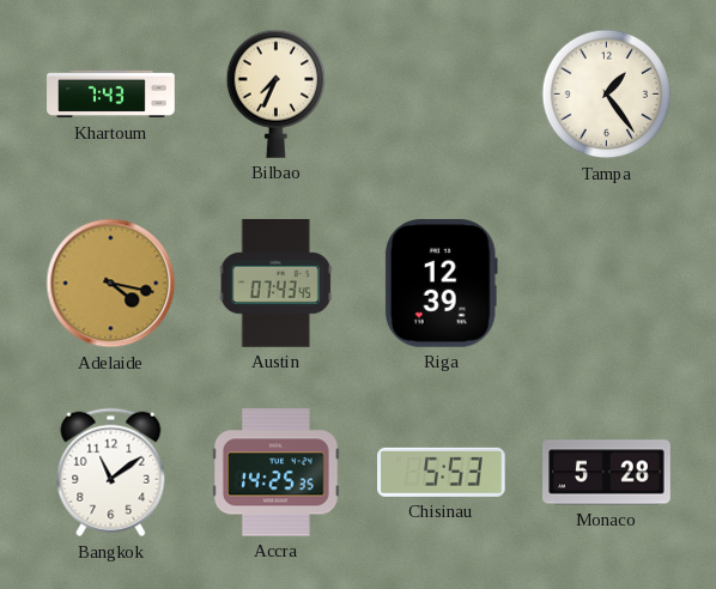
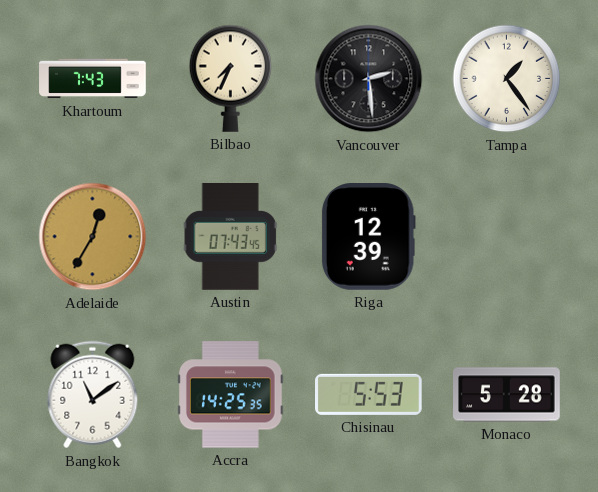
Vancouver: none -> 2:29
Adelaide: 4:17 -> 12:35
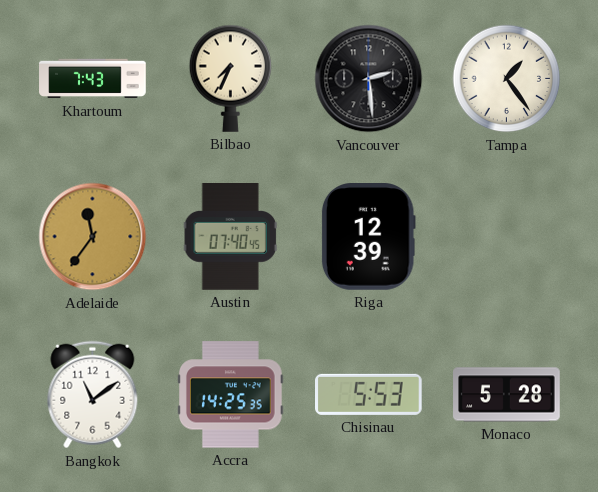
Adelaide: 12:35 -> 11:36
Austin: 07:43 -> 07:40
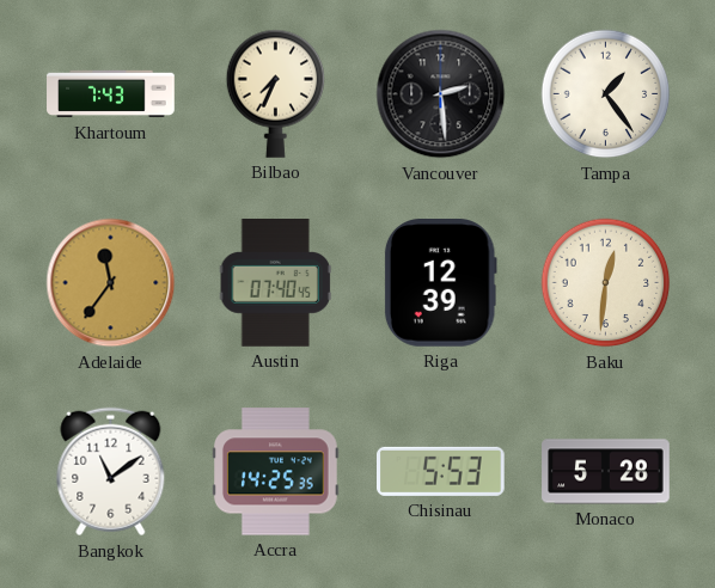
Baku: none -> 12:31
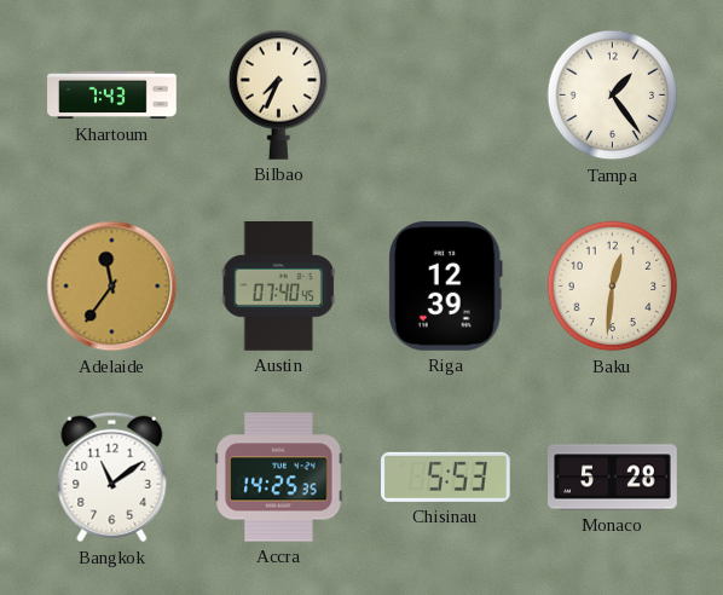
Vancouver: 2:29 -> none
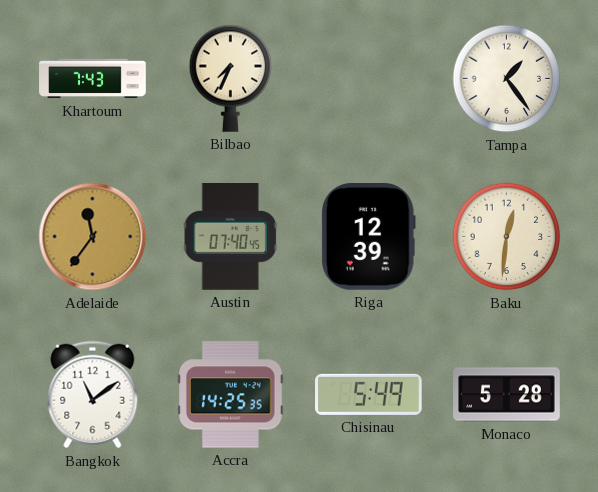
Chisinau: 5:53 -> 5:49
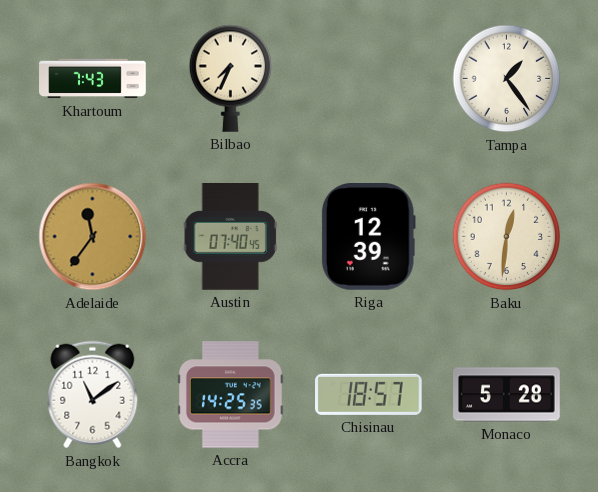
Chisinau: 5:49 -> 18:57
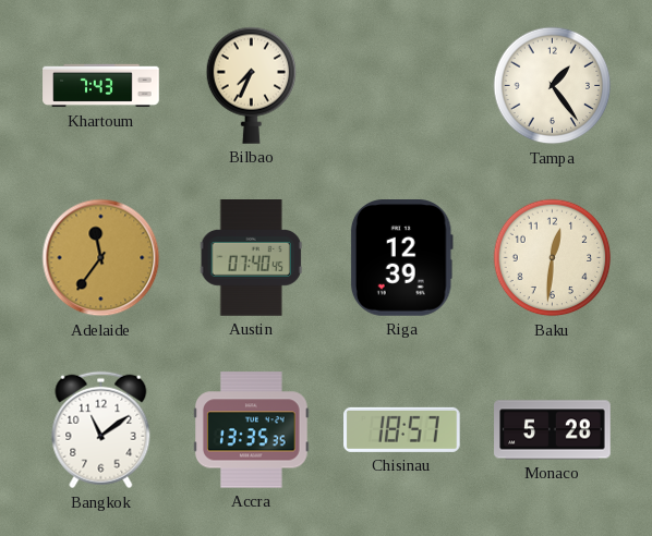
Accra: 14:25 -> 13:35
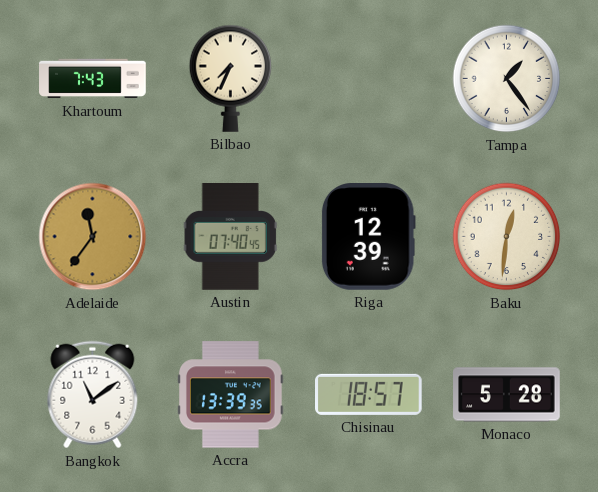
Accra: 13:35 -> 13:39
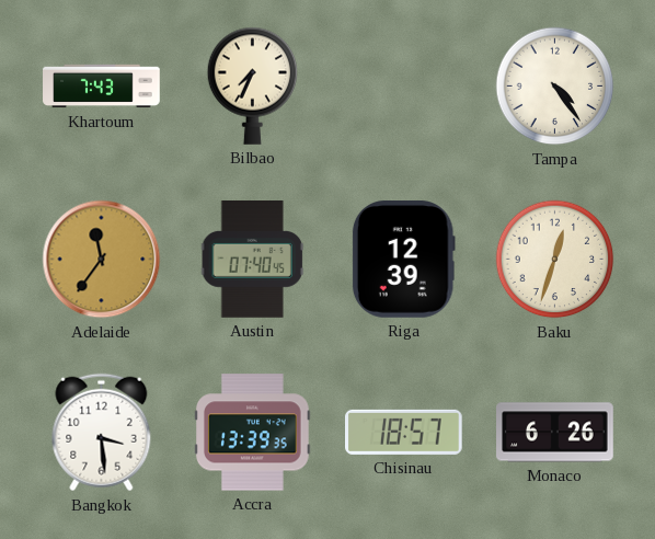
Tampa: 1:24 -> 4:24
Baku: 12:31 -> 12:33
Bangkok: 11:09 -> 3:29
Monaco: 5:28 -> 6:26
